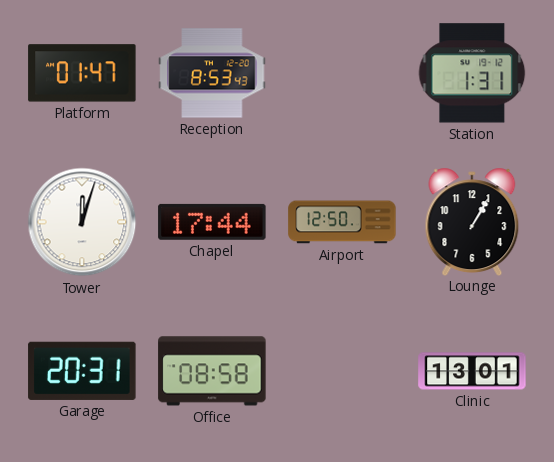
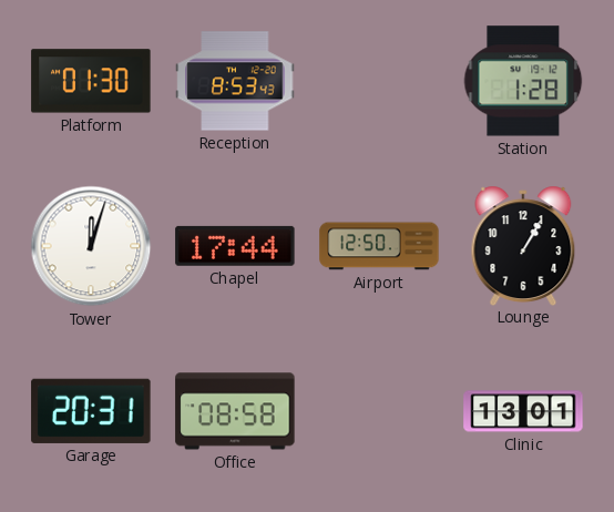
Platform: 01:47 -> 01:30
Station: 1:31 -> 1:28
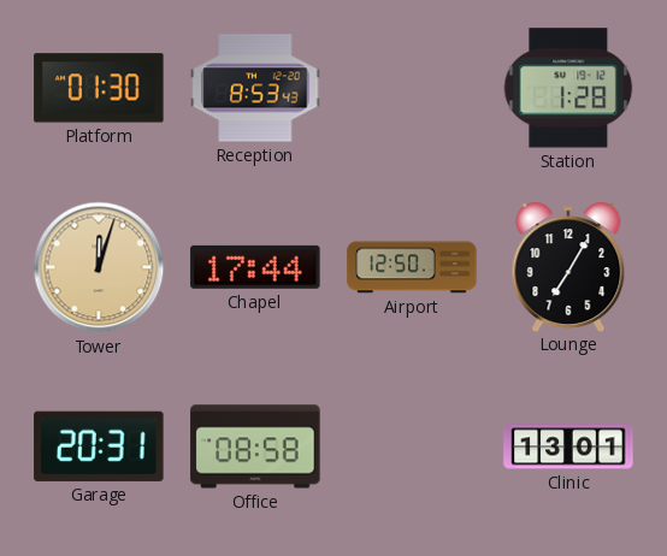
Tower dial: white -> champagne
Lounge: 1:05 -> 7:05
